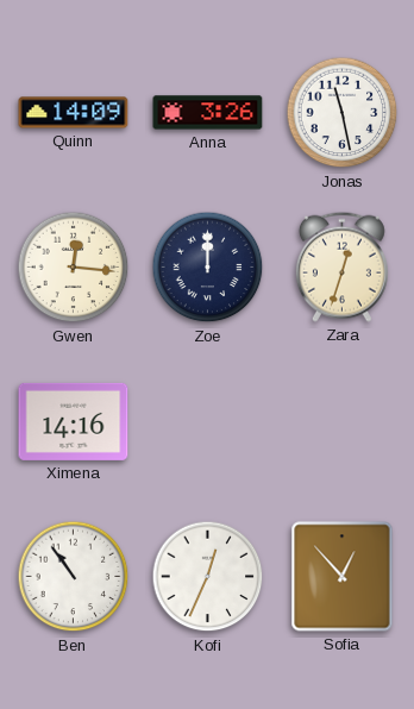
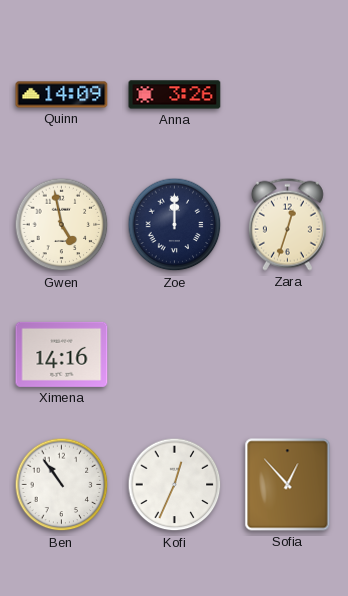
Jonas: 11:28 -> none
Gwen: 12:16 -> 4:58
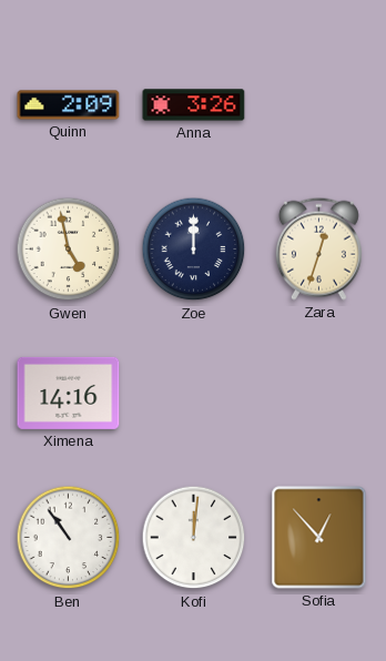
Quinn: 14:09 -> 2:09
Kofi: 12:34 -> 12:01
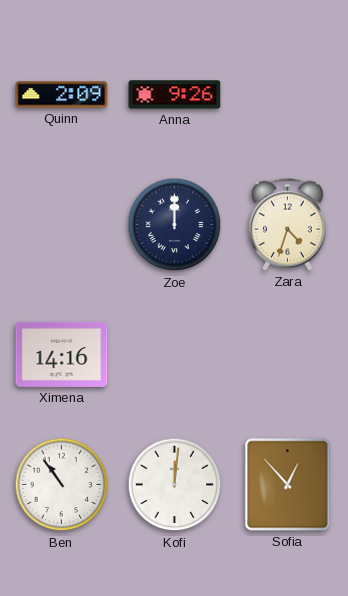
Anna: 3:26 -> 9:26
Gwen: 4:58 -> none
Zara: 12:33 -> 4:33
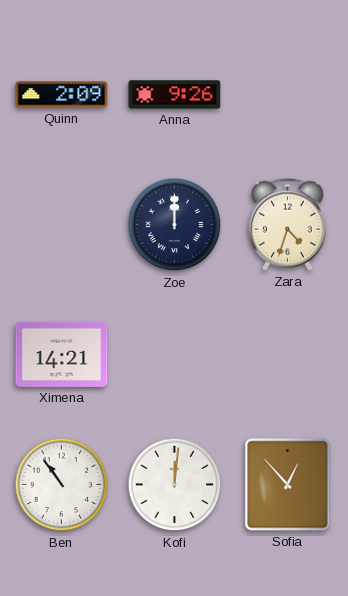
Ximena: 14:16 -> 14:21
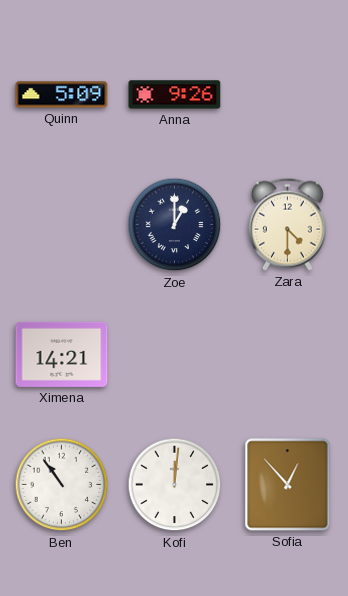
Quinn: 2:09 -> 5:09
Zoe: 12:00 -> 1:00
Zara: 4:33 -> 4:30
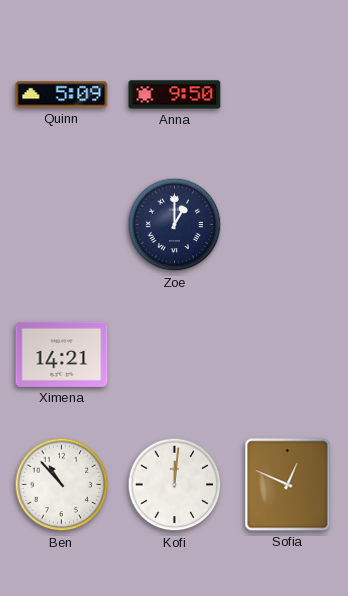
Anna: 9:26 -> 9:50
Zara: 4:30 -> none
Ben: 10:54 -> 10:53
Sofia: 12:53 -> 12:49
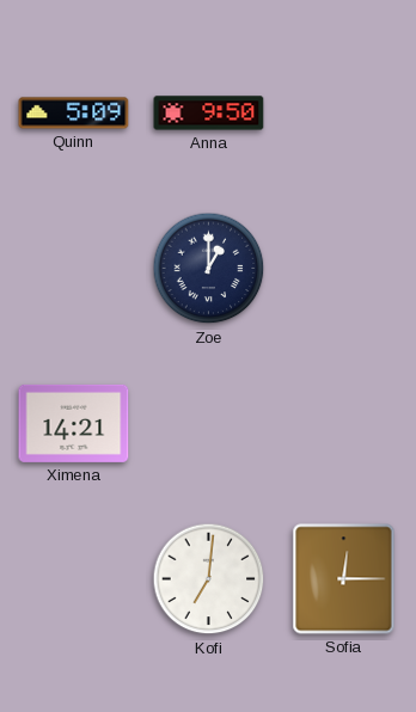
Ben: 10:53 -> none
Kofi: 12:01 -> 7:01
Sofia: 12:49 -> 12:15
